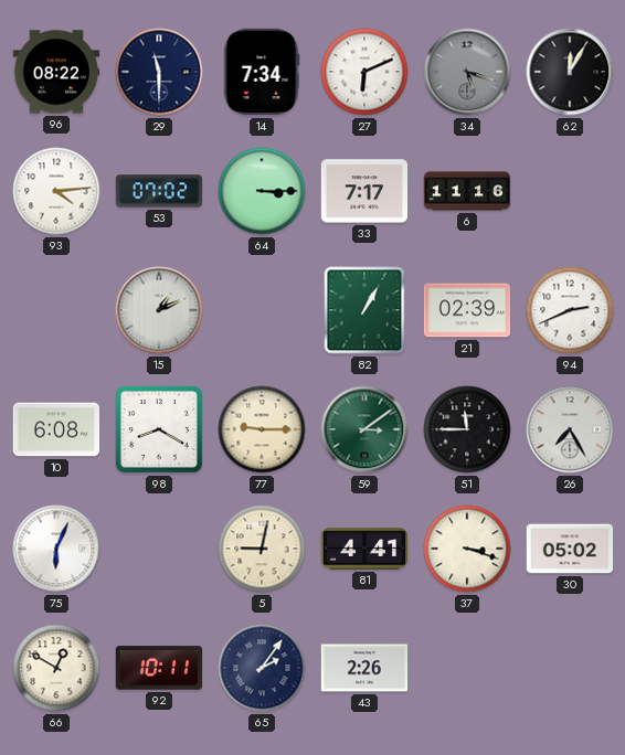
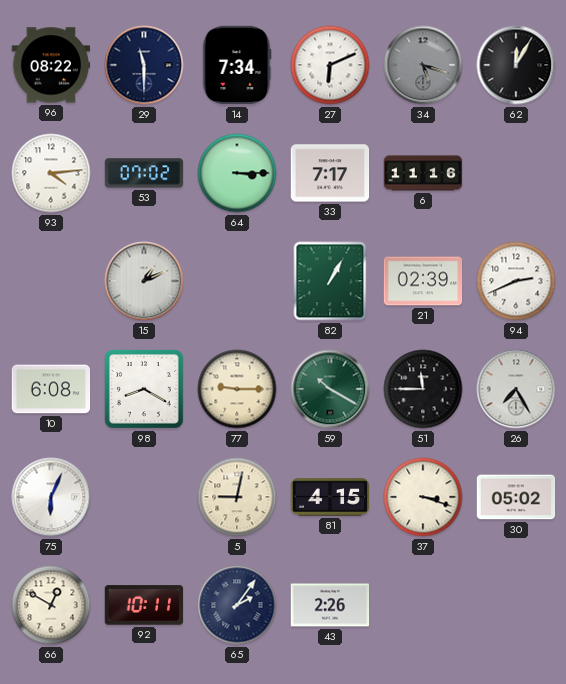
59: 3:09 -> 10:20
81: 4:41 -> 4:15
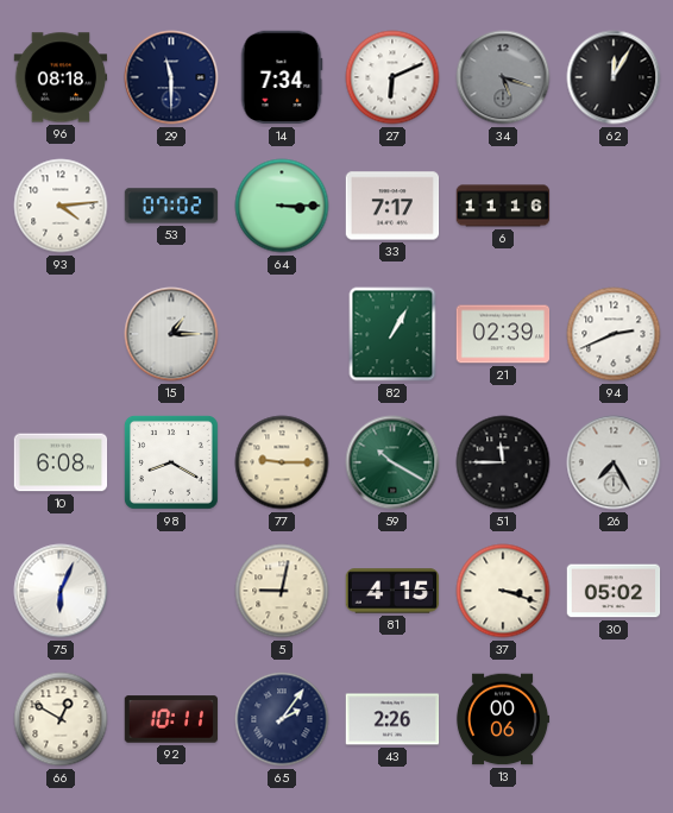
96: 08:22 -> 08:18
15: 1:11 -> 1:15
13: none -> 00:06
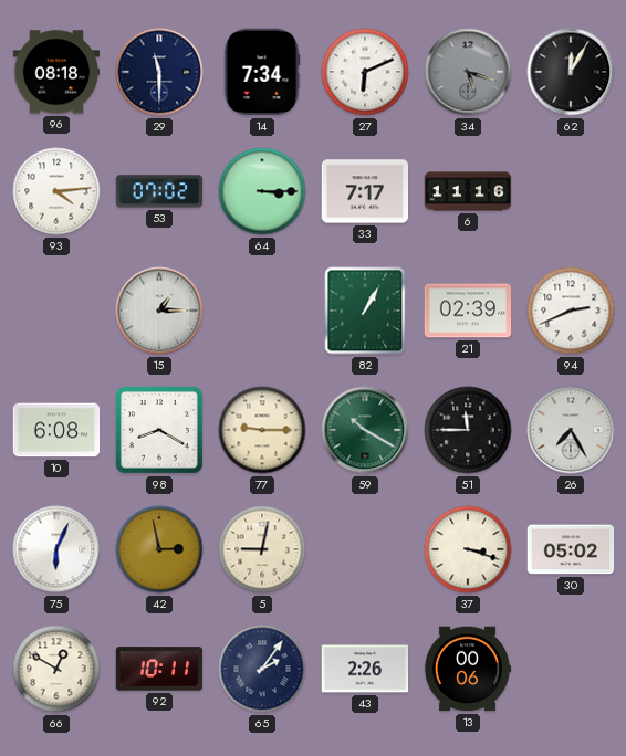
42: none -> 2:58
81: 4:15 -> none
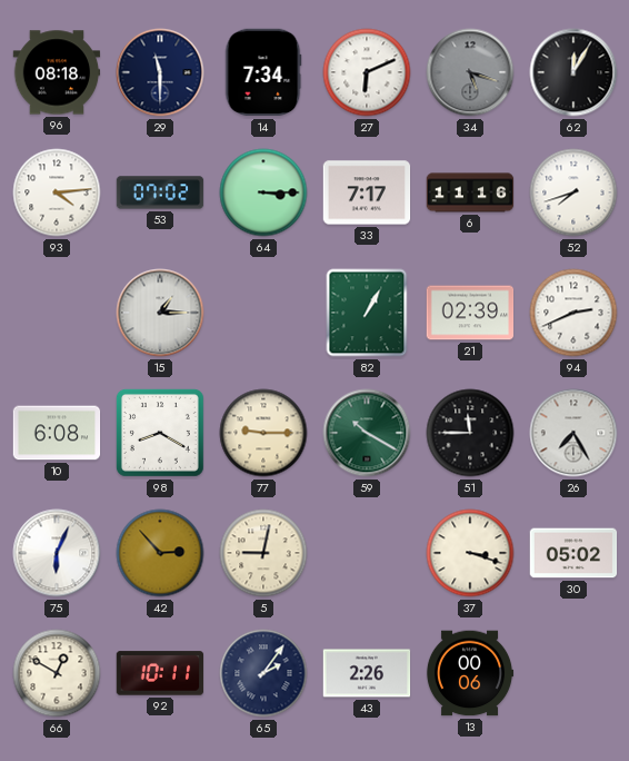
52: none -> 7:42
42: 2:58 -> 2:53
